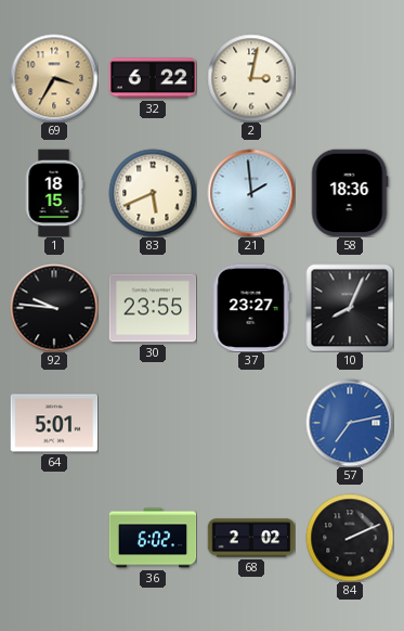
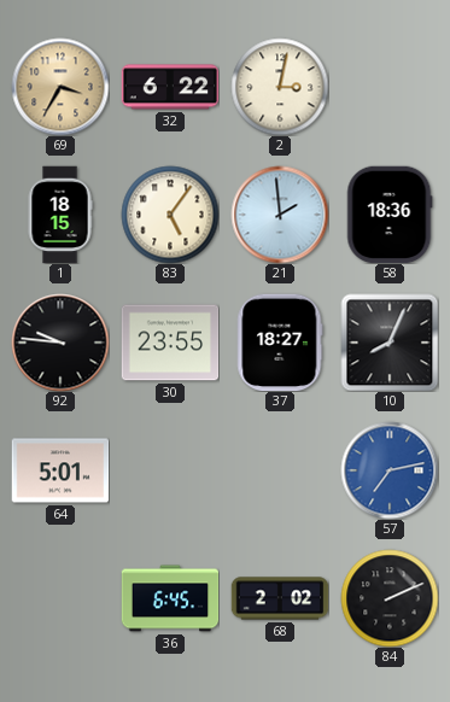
83: 5:41 -> 5:06
37: 23:27 -> 18:27
36: 6:02 -> 6:45
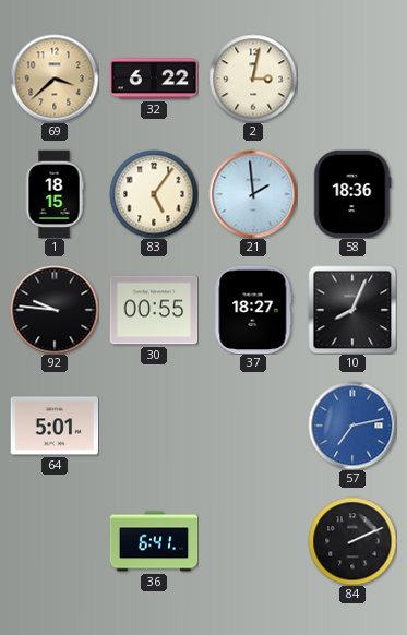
69: 3:35 -> 3:38
30: 23:55 -> 00:55
36: 6:45 -> 6:41
68: 2:02 -> none
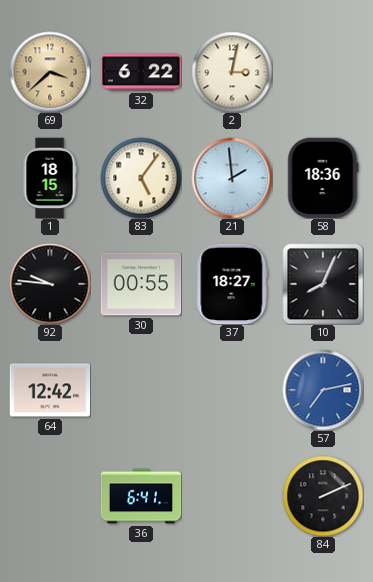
64: 5:01 -> 12:42
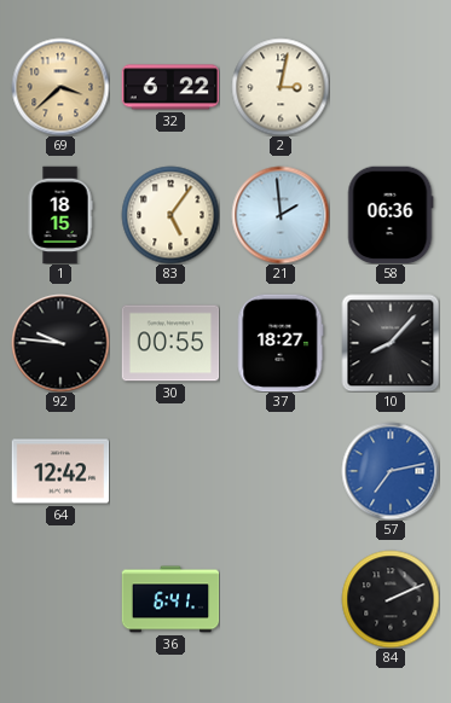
58: 18:36 -> 06:36
10: 8:04 -> 8:07
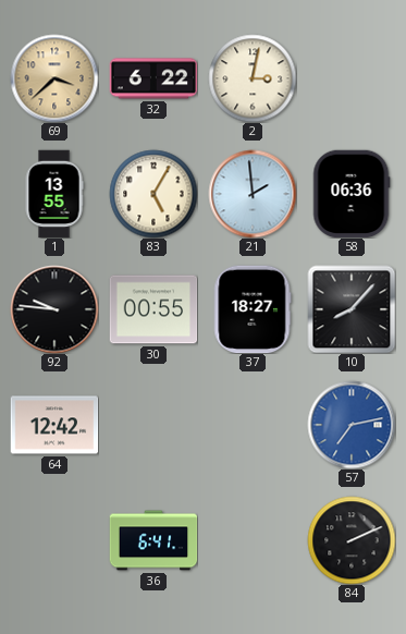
1: 18:15 -> 13:55
83: 5:06 -> 5:05
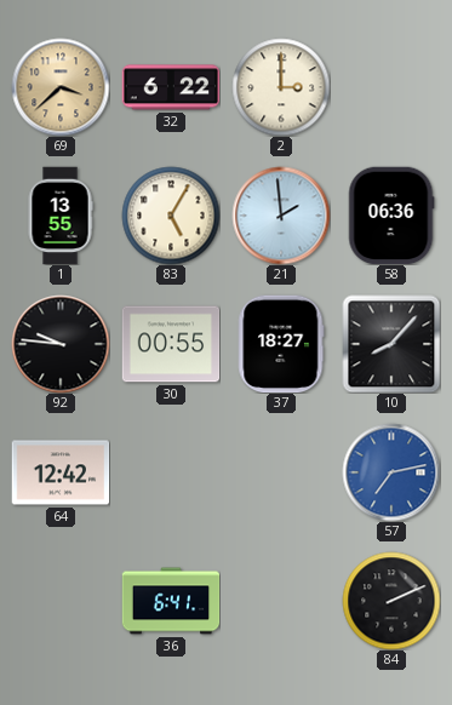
2: 3:02 -> 3:00
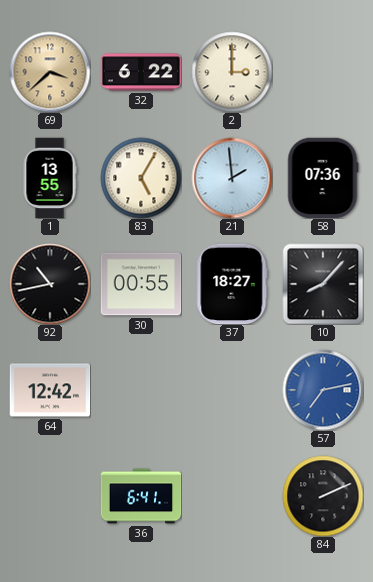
58: 06:36 -> 07:36
92: 9:46 -> 10:43
